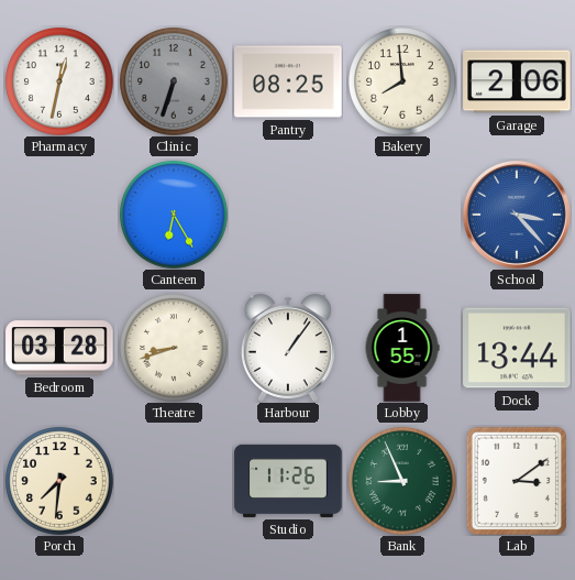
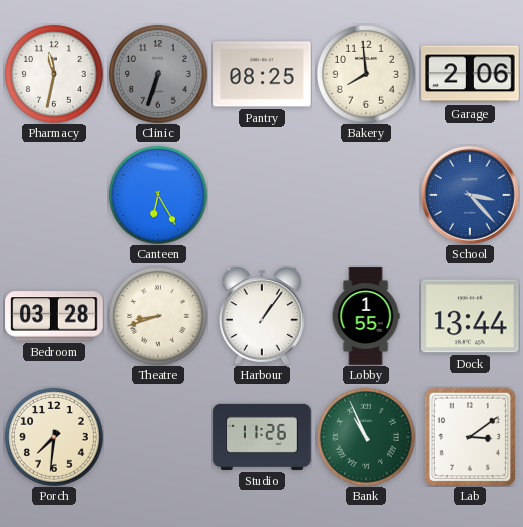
Pharmacy: 12:32 -> 11:32
Bank: 8:56 -> 10:56
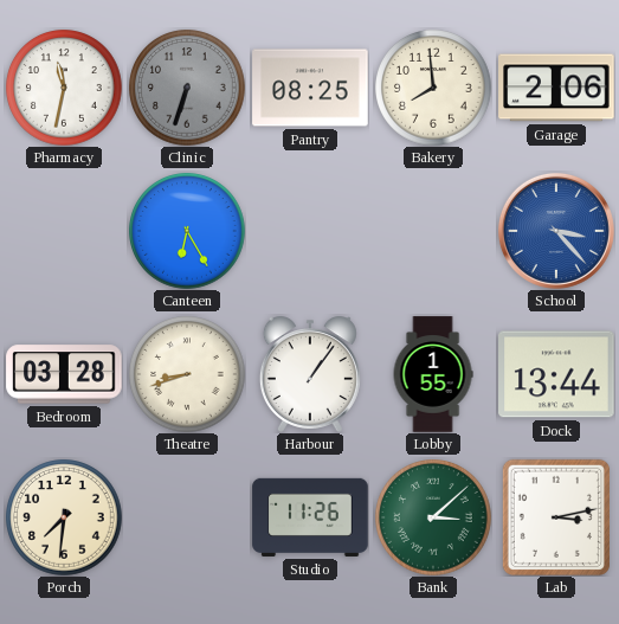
Bank: 10:56 -> 3:08
Lab: 3:09 -> 3:13
